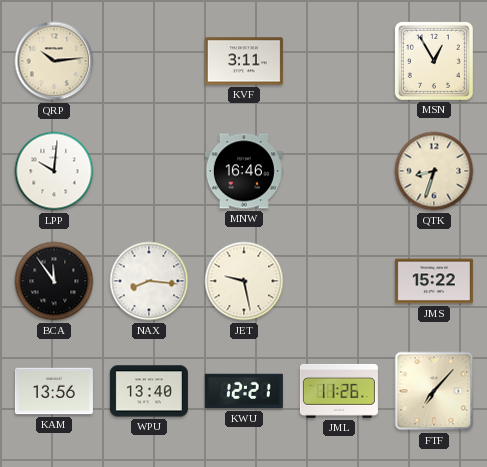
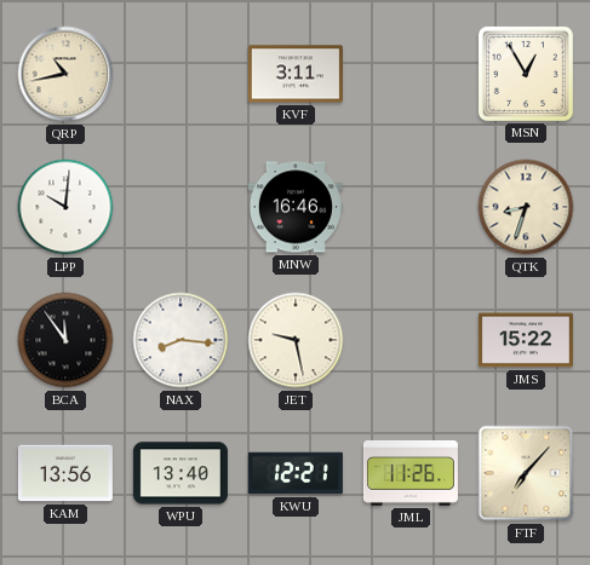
QRP: 10:14 -> 10:43
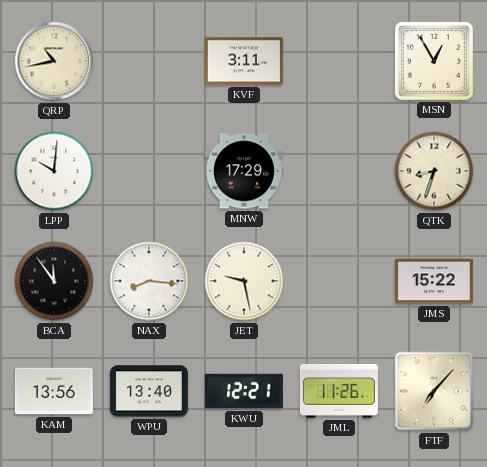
MNW: 16:46 -> 17:29
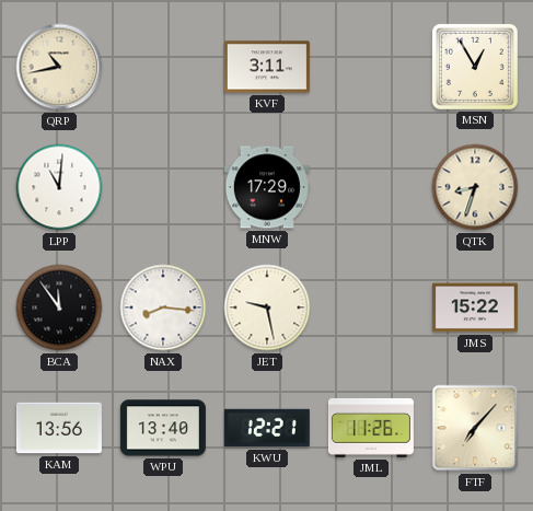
LPP: 10:01 -> 11:01
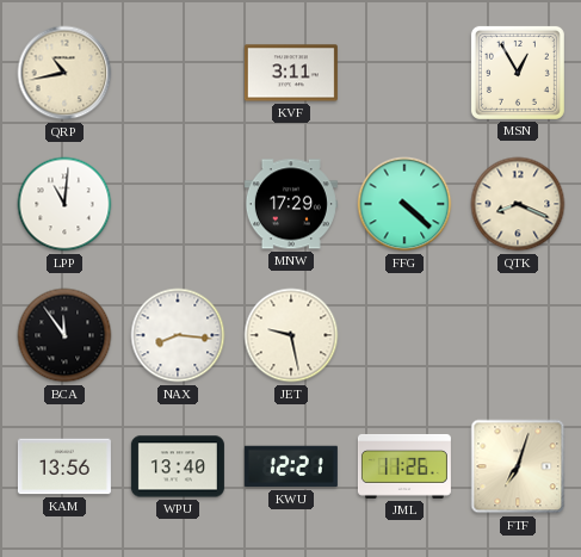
FFG: none -> 4:22
QTK: 8:33 -> 8:19
JMS: 15:22 -> none
FTF: 7:07 -> 7:03
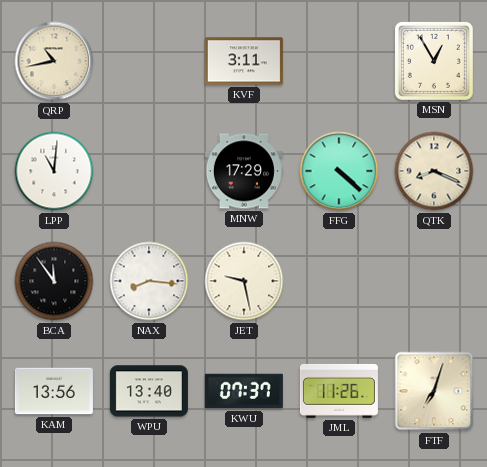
KWU: 12:21 -> 07:37
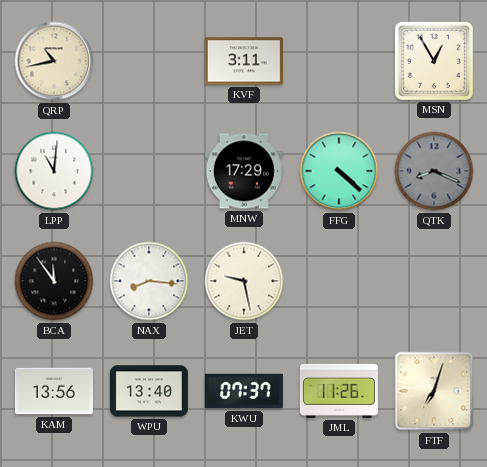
QTK dial: cream -> grey
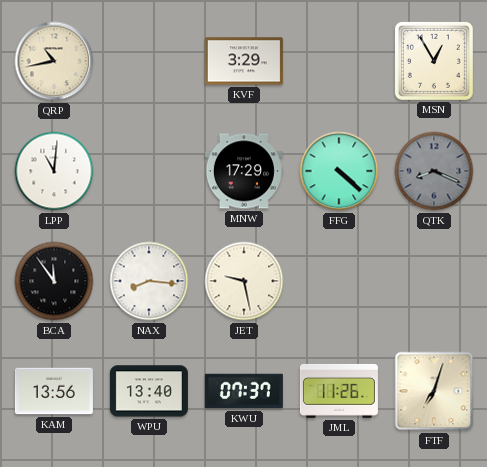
KVF: 3:11 -> 3:29
